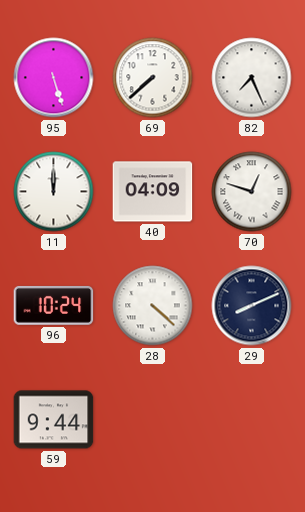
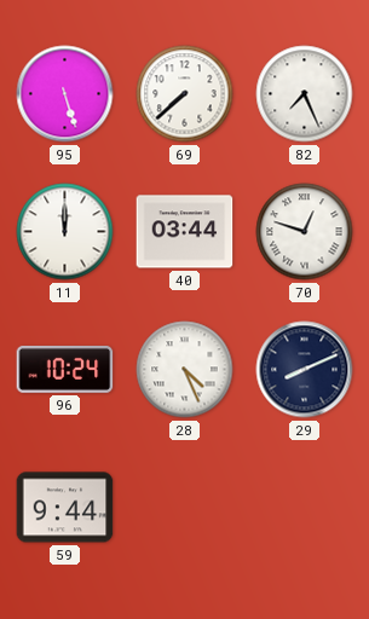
40: 04:09 -> 03:44
28: 4:22 -> 4:26
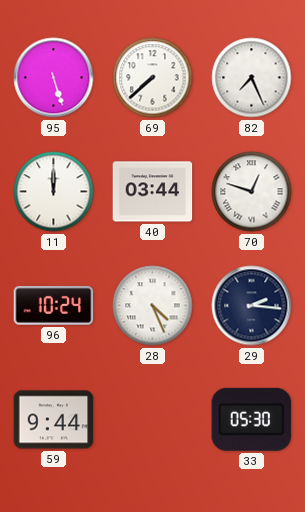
29: 8:11 -> 2:16
33: none -> 05:30
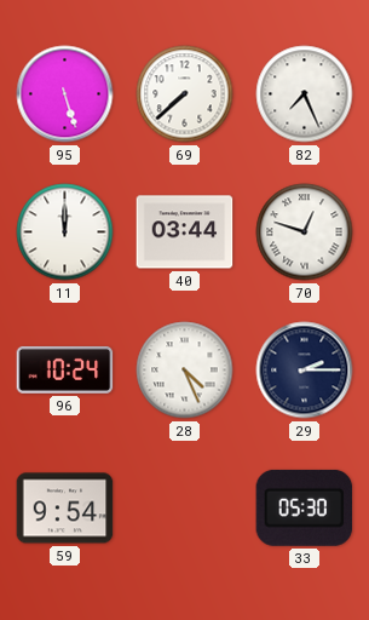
29: 2:16 -> 2:15
59: 9:44 -> 9:54
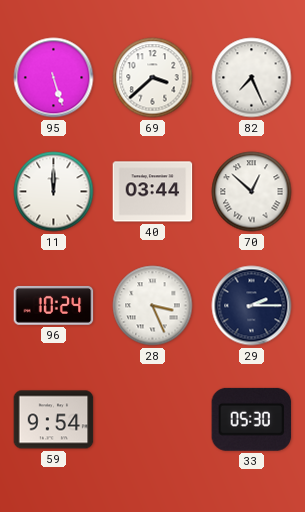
69: 7:38 -> 3:38
70: 12:48 -> 12:52
28: 4:26 -> 3:26
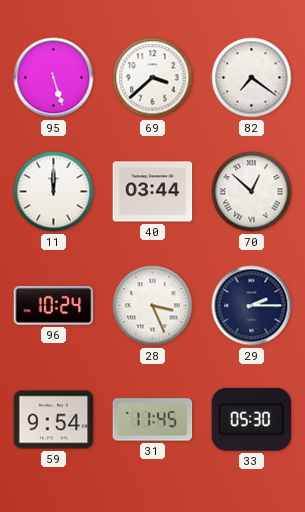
82: 7:26 -> 7:21
31: none -> 11:45
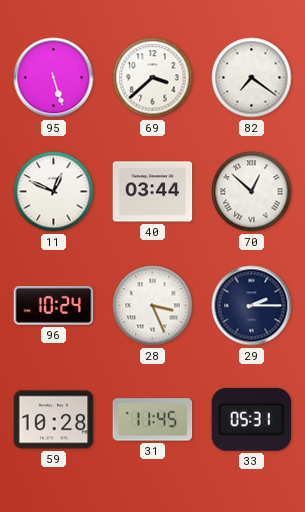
11: 12:00 -> 12:49
59: 9:54 -> 10:28
33: 05:30 -> 05:31
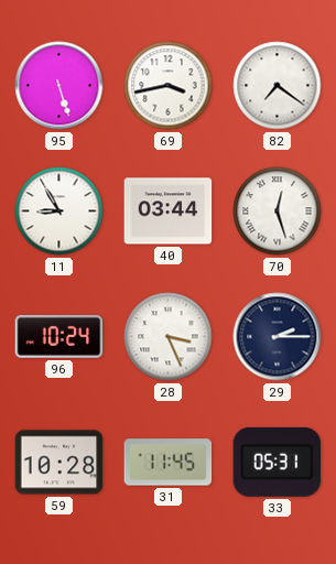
69: 3:38 -> 3:43
11: 12:49 -> 8:55
70: 12:52 -> 12:27
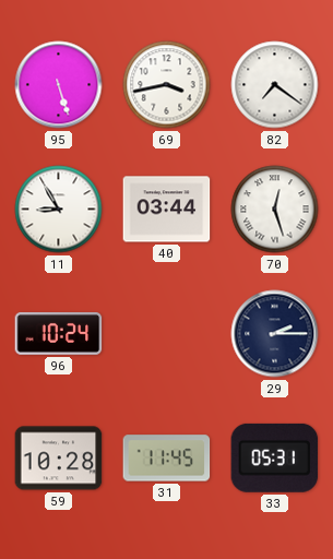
28: 3:26 -> none
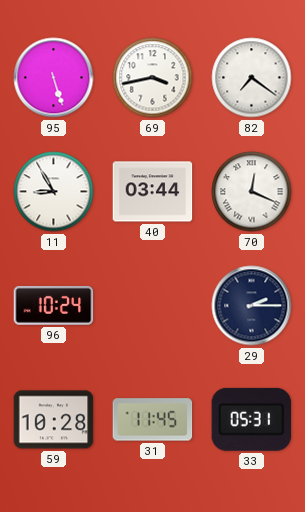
70: 12:27 -> 12:19
